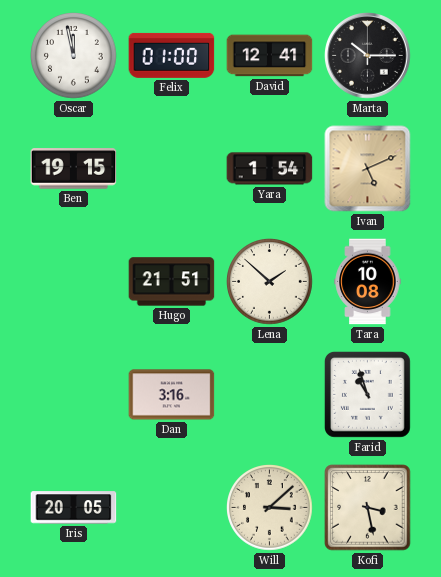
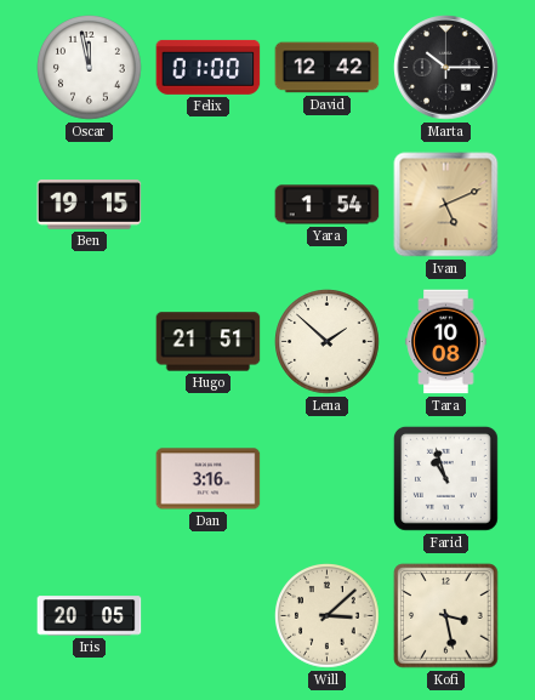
David: 12:41 -> 12:42
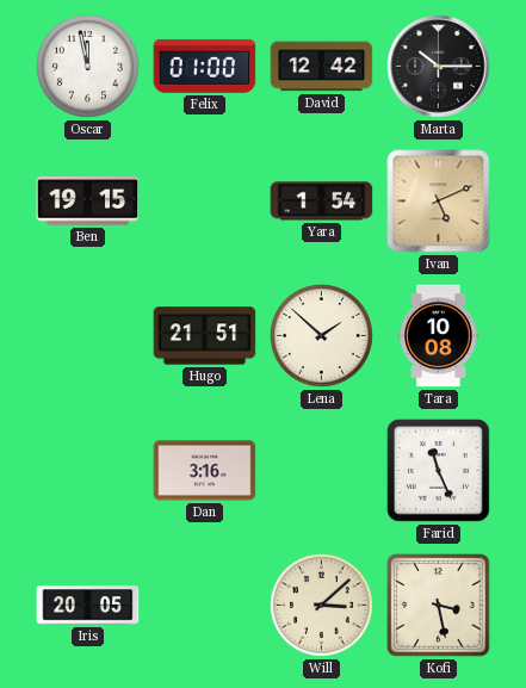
Farid: 10:57 -> 11:26
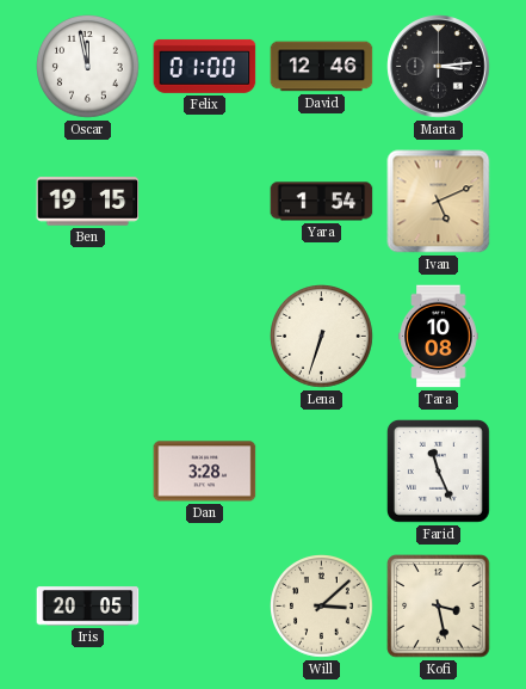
David: 12:42 -> 12:46
Marta: 10:15 -> 3:14
Hugo: 21:51 -> none
Lena: 1:52 -> 6:33
Dan: 3:16 -> 3:28
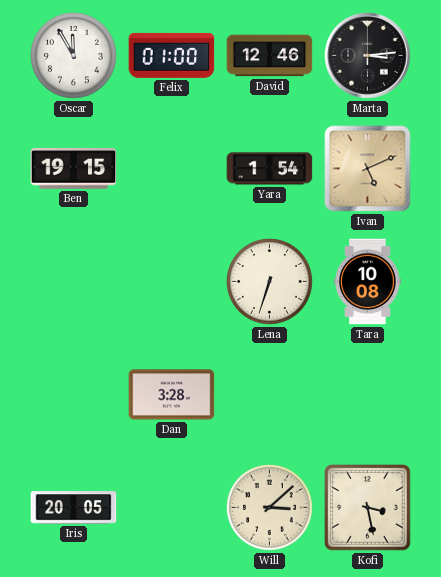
Oscar: 11:58 -> 11:55
Farid: 11:26 -> none
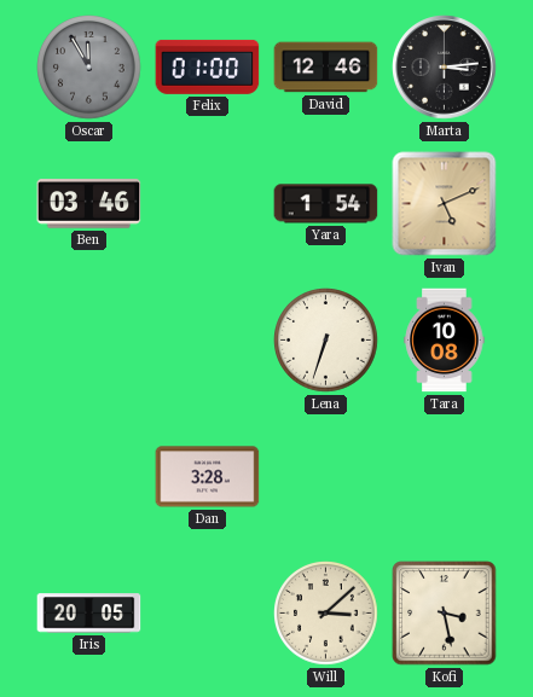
Oscar dial: white -> grey
Ben: 19:15 -> 03:46
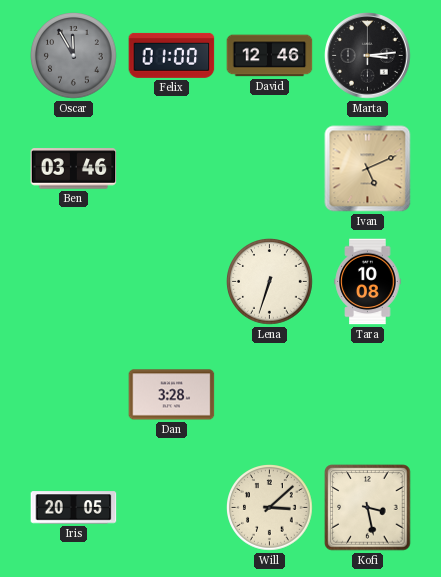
Yara: 1:54 -> none
